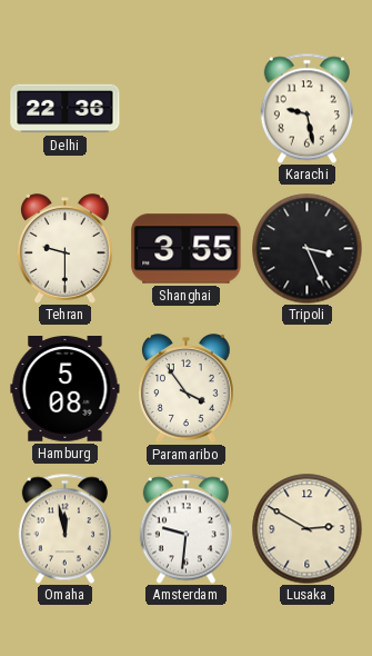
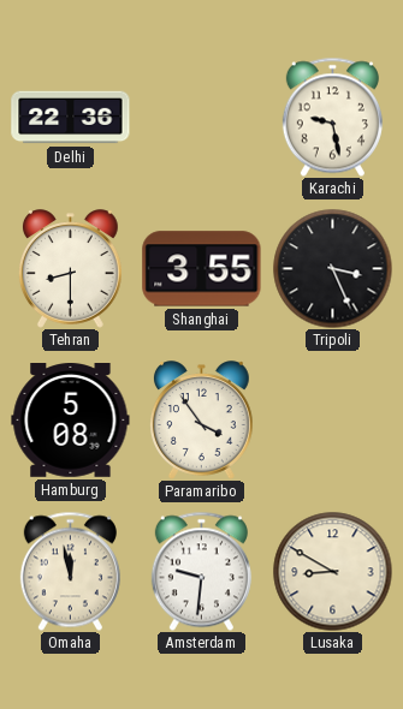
Tehran: 9:30 -> 8:30
Lusaka: 2:50 -> 8:50
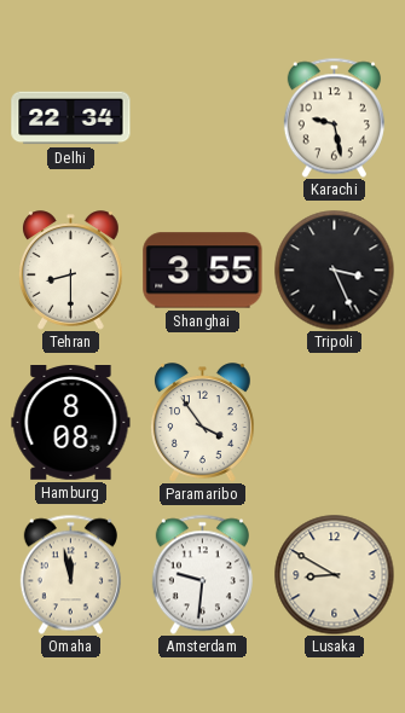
Delhi: 22:36 -> 22:34
Hamburg: 5:08 -> 8:08
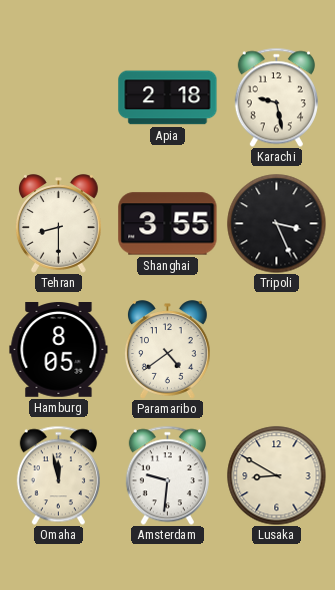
Delhi: 22:34 -> none
Apia: none -> 2:18
Hamburg: 8:08 -> 8:05
Paramaribo: 3:54 -> 4:39
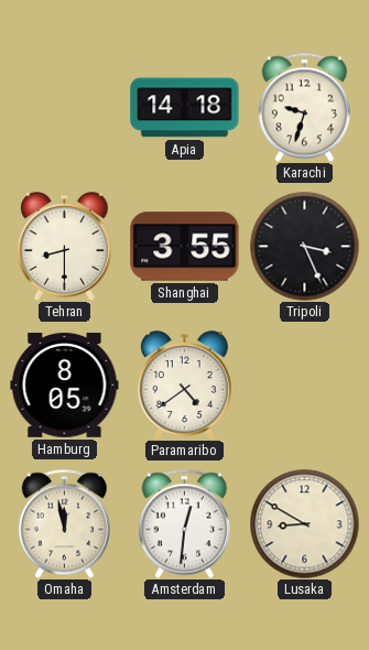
Apia: 2:18 -> 14:18
Karachi: 9:28 -> 9:33
Amsterdam: 9:31 -> 12:31
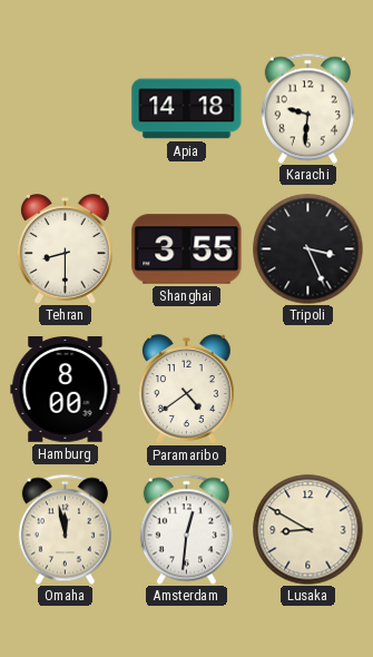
Karachi: 9:33 -> 9:31
Hamburg: 8:05 -> 8:00
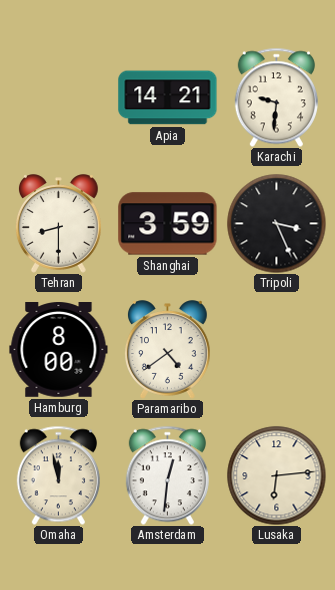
Apia: 14:18 -> 14:21
Shanghai: 3:55 -> 3:59
Lusaka: 8:50 -> 6:14
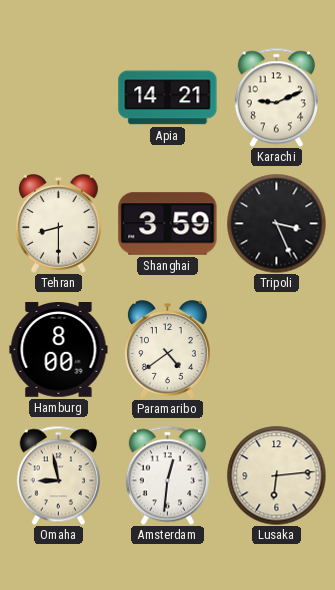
Karachi: 9:31 -> 9:11
Omaha: 11:58 -> 8:58
